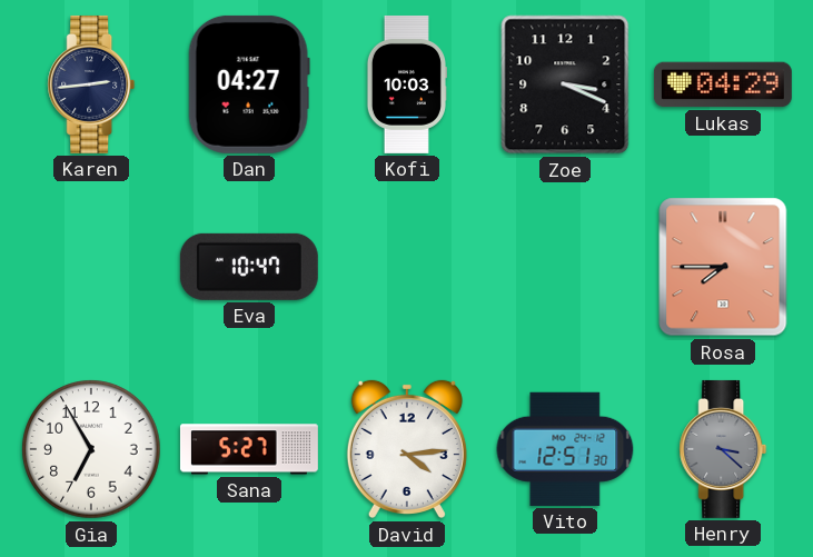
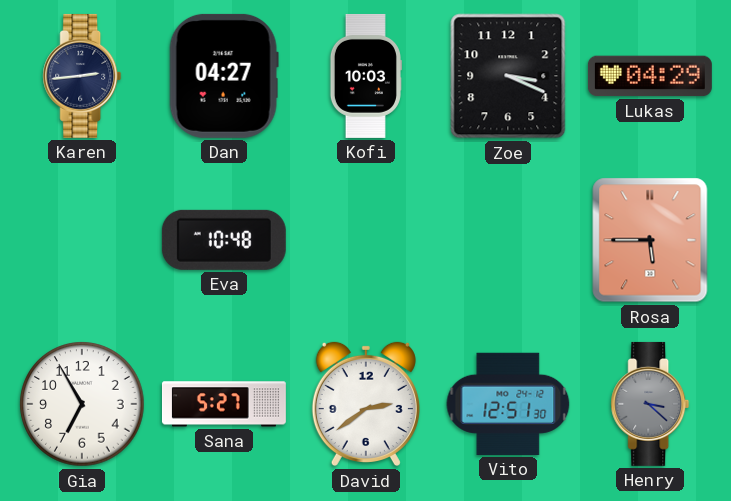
Eva: 10:47 -> 10:48
Rosa: 7:45 -> 5:45
David: 4:14 -> 2:39
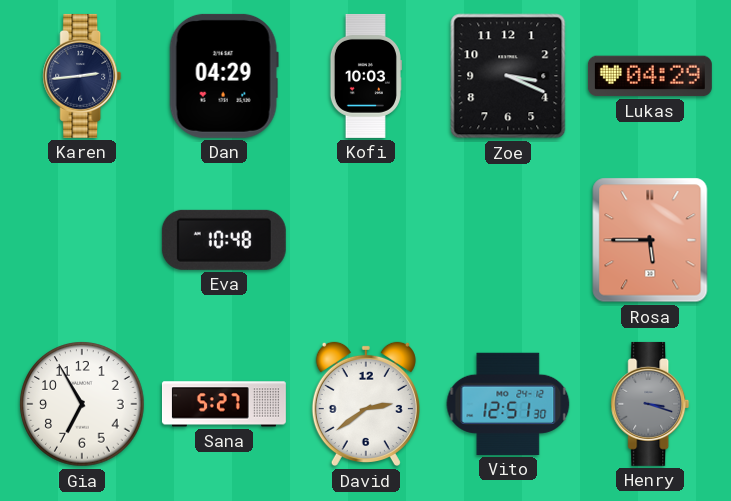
Dan: 04:27 -> 04:29
Henry: 3:22 -> 3:18
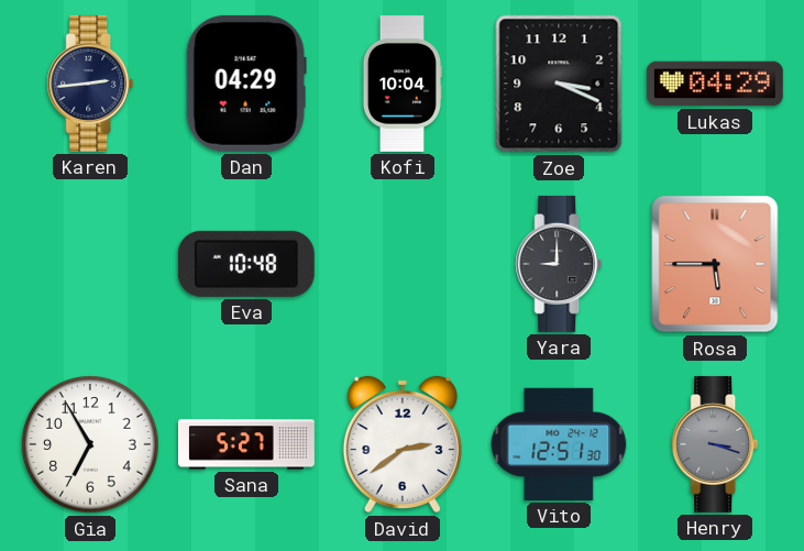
Kofi: 10:03 -> 10:04
Yara: none -> 9:00
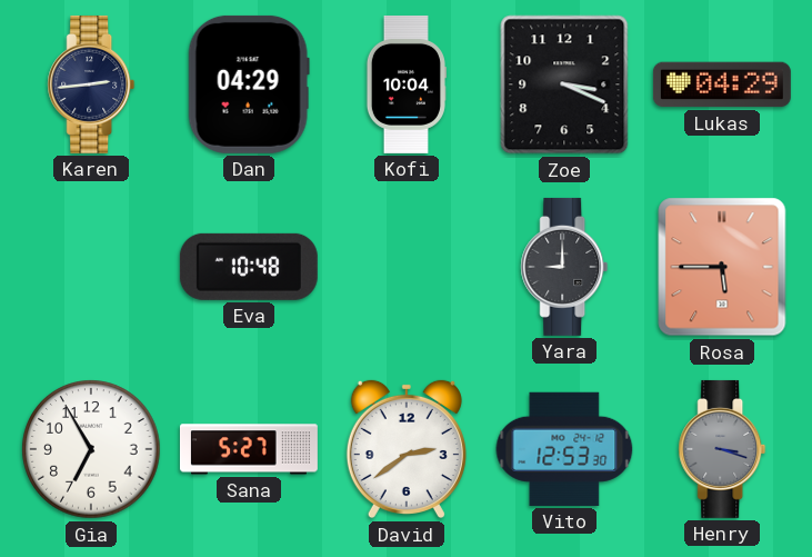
Vito: 12:51 -> 12:53
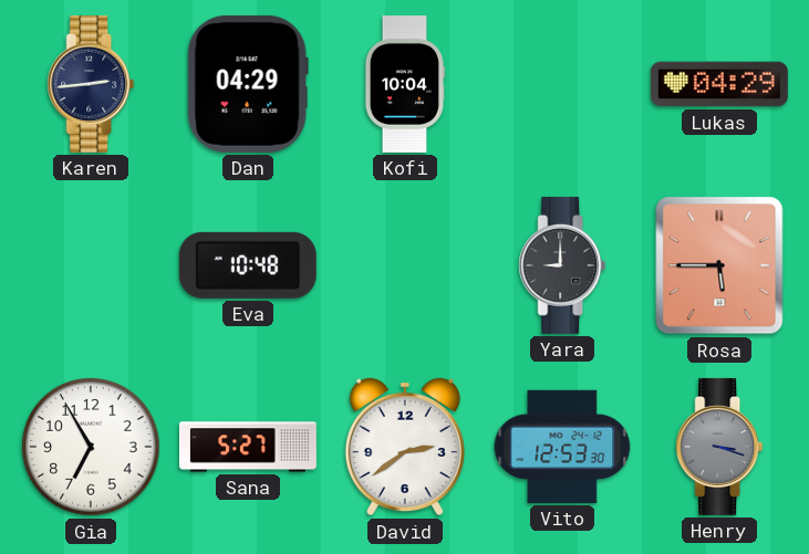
Zoe: 3:19 -> none
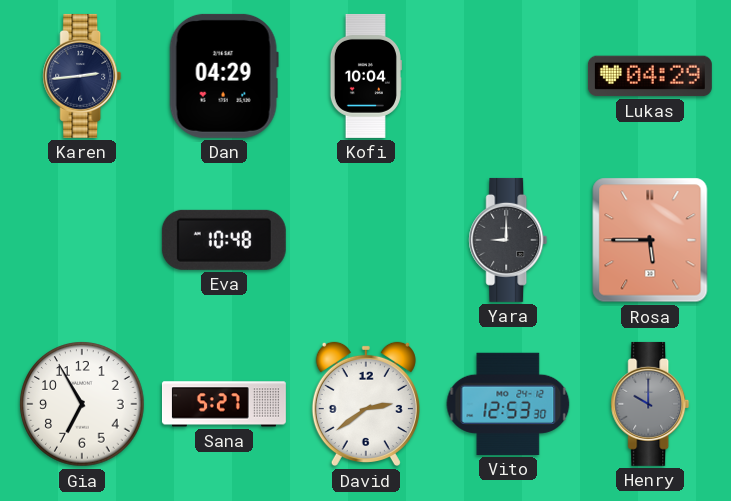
Henry: 3:18 -> 10:00
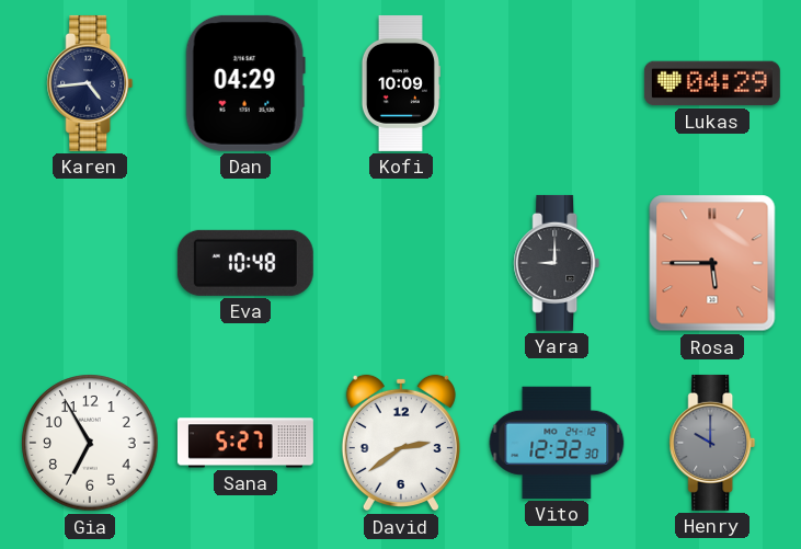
Karen: 2:44 -> 4:44
Kofi: 10:04 -> 10:09
Vito: 12:53 -> 12:32
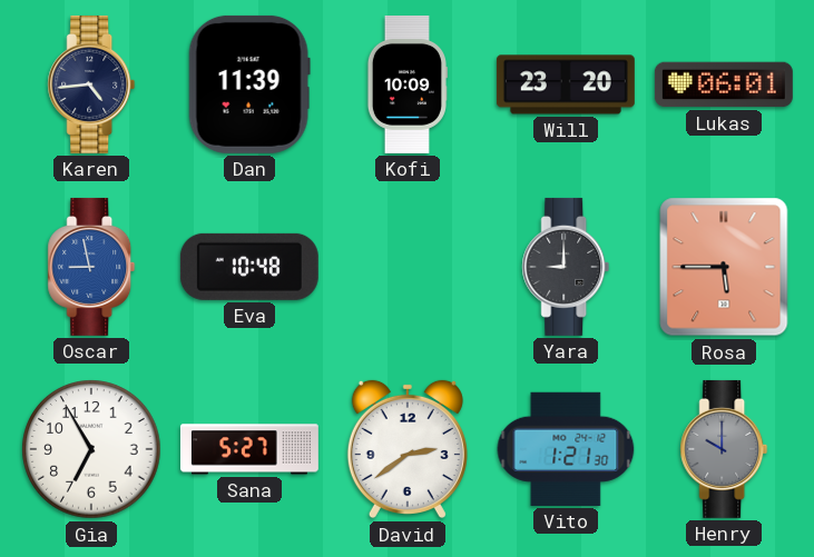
Dan: 04:29 -> 11:39
Will: none -> 23:20
Lukas: 04:29 -> 06:01
Oscar: none -> 8:58
Vito: 12:32 -> 1:21
